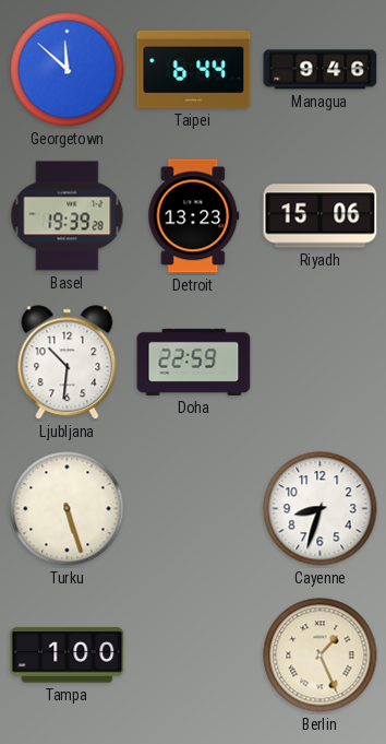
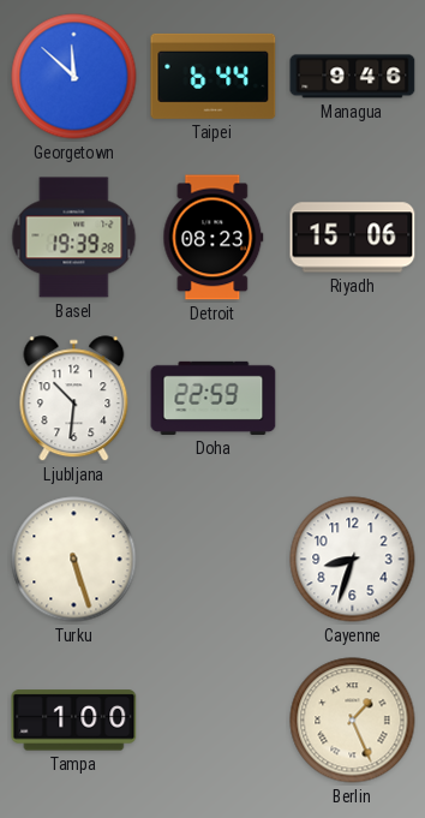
Detroit: 13:23 -> 08:23
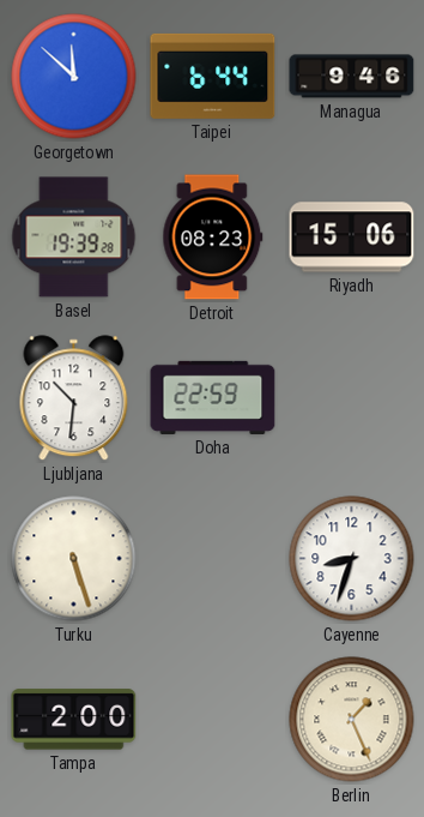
Tampa: 1:00 -> 2:00
